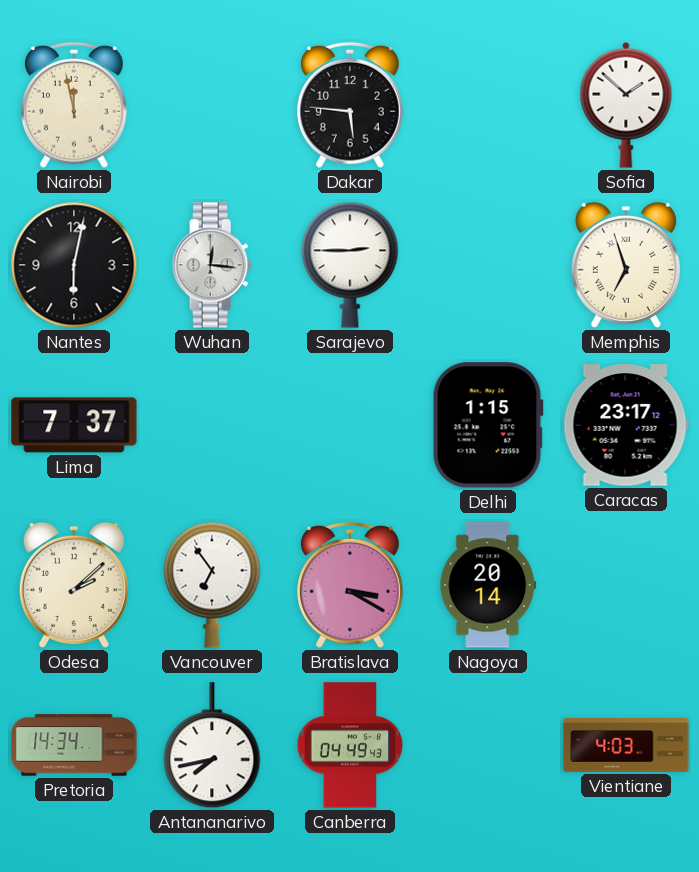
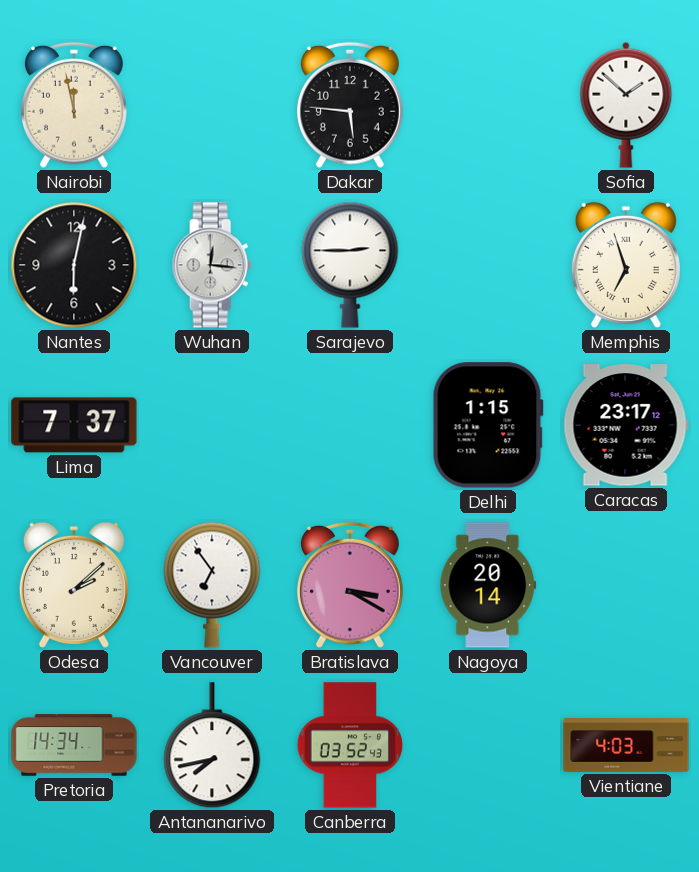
Canberra: 04:49 -> 03:52
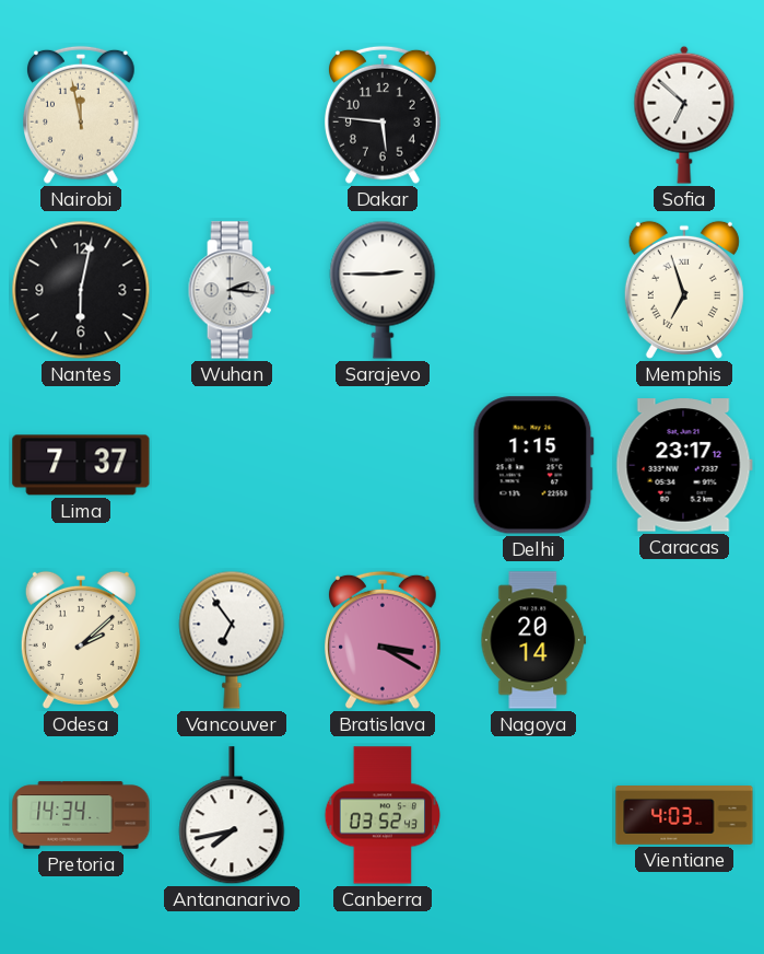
Sofia: 1:52 -> 6:52
Wuhan: 12:16 -> 2:16
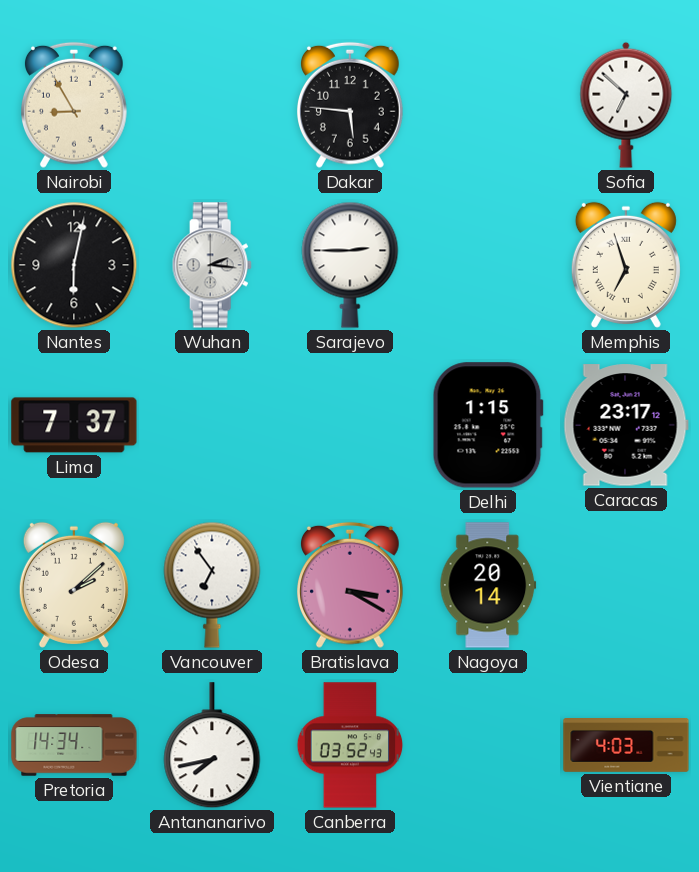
Nairobi: 11:58 -> 8:55
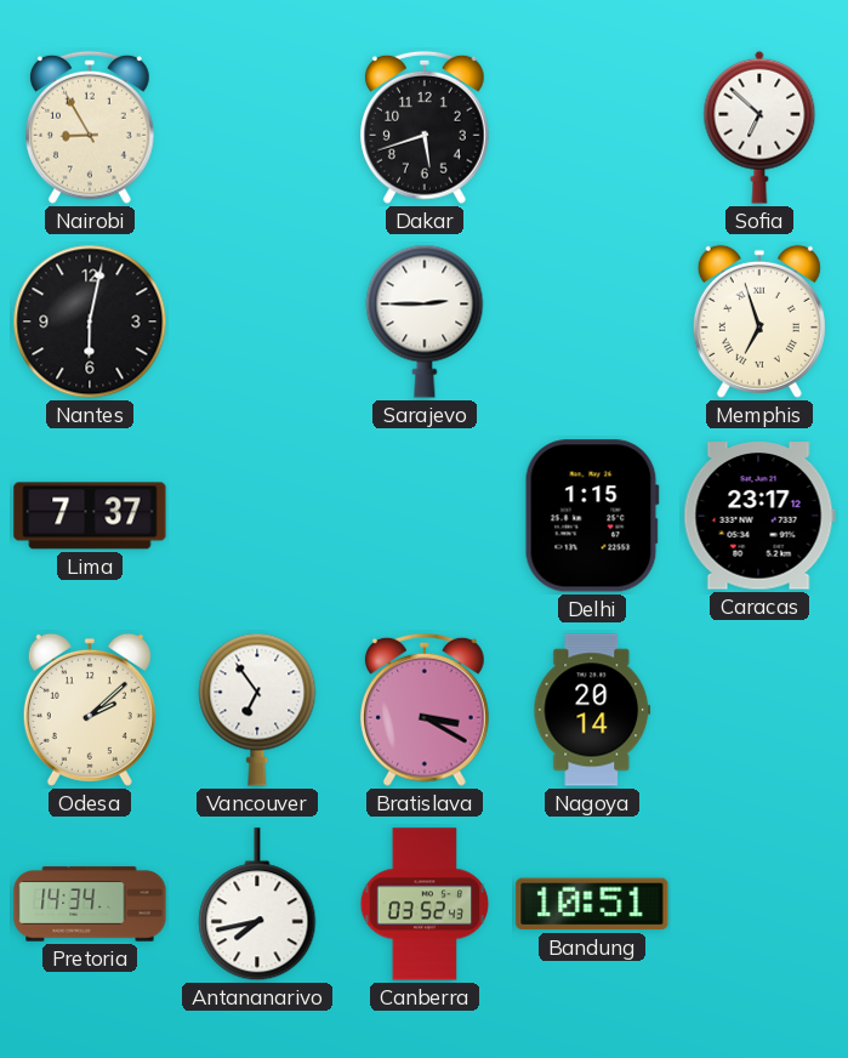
Dakar: 5:46 -> 5:42
Wuhan: 2:16 -> none
Bandung: none -> 10:51
Vientiane: 4:03 -> none
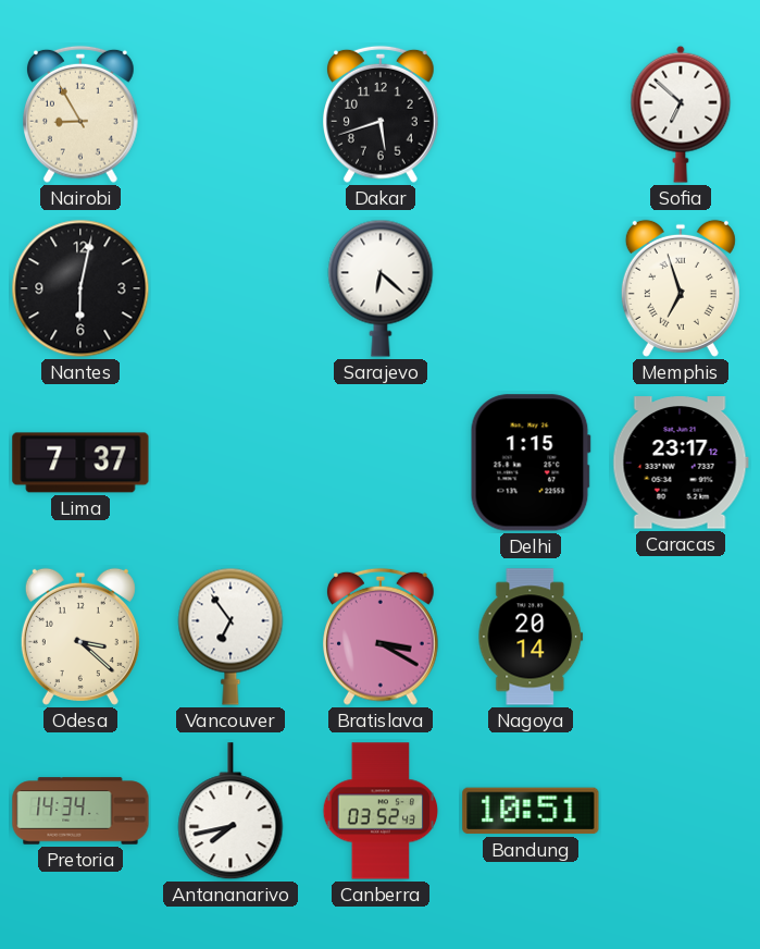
Sarajevo: 2:45 -> 6:22
Odesa: 2:08 -> 3:22
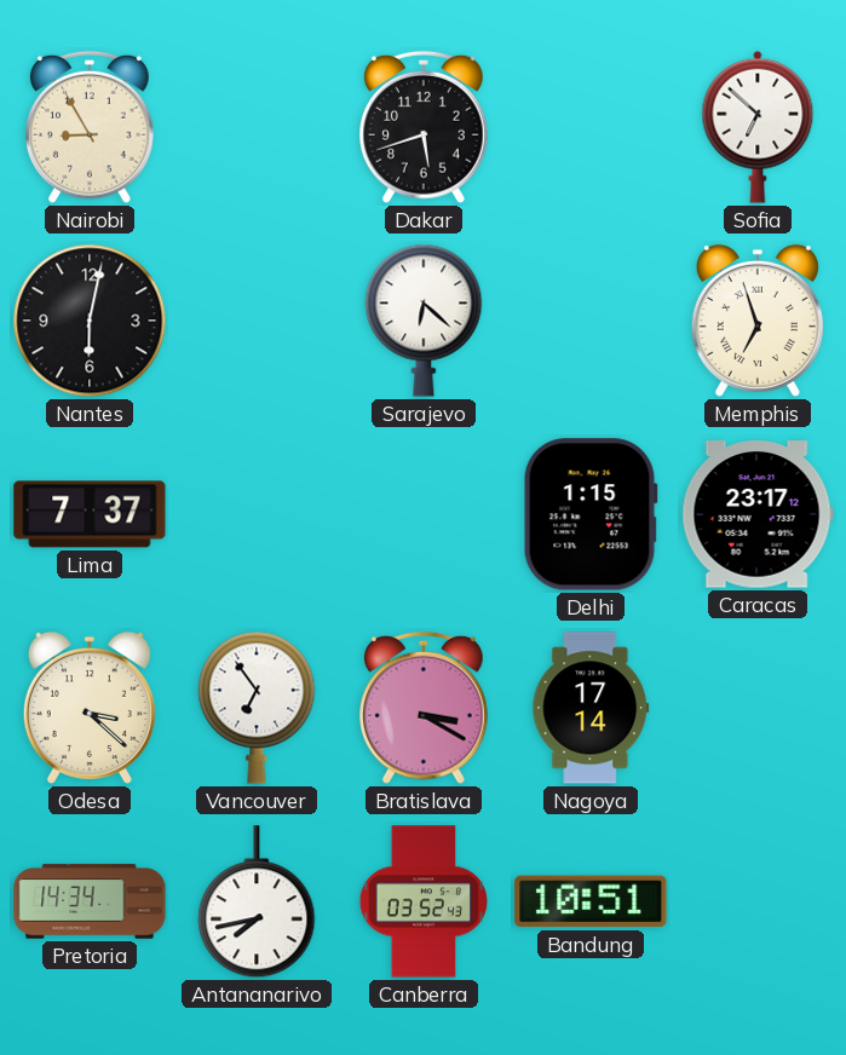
Nagoya: 20:14 -> 17:14
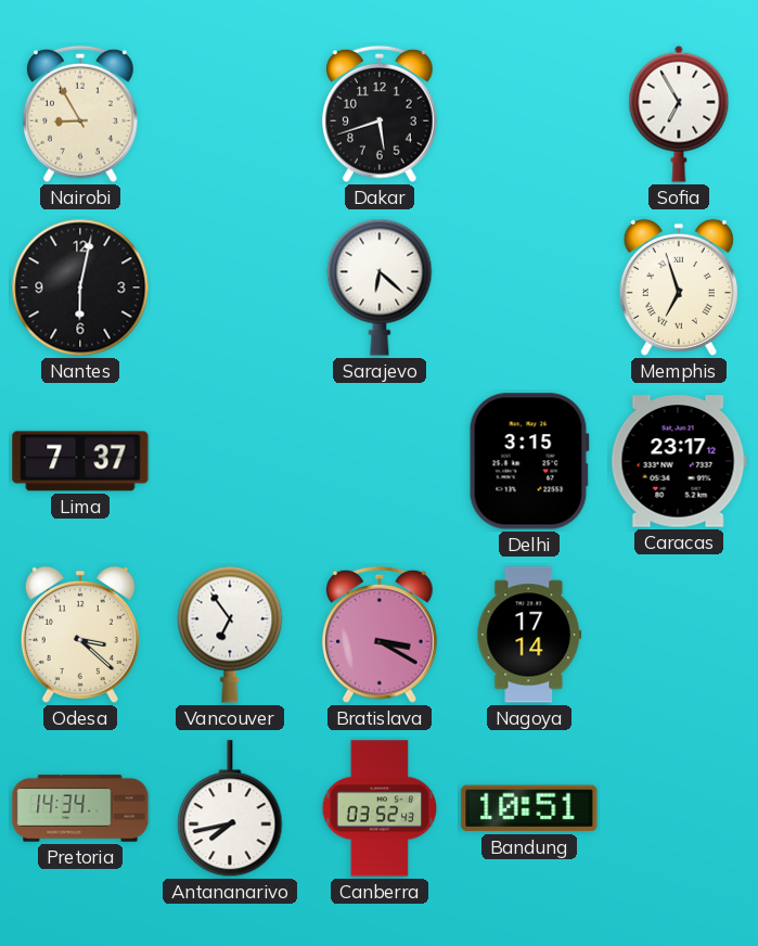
Sofia: 6:52 -> 6:55
Delhi: 1:15 -> 3:15
